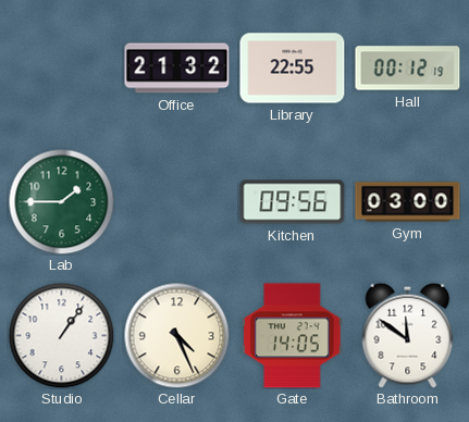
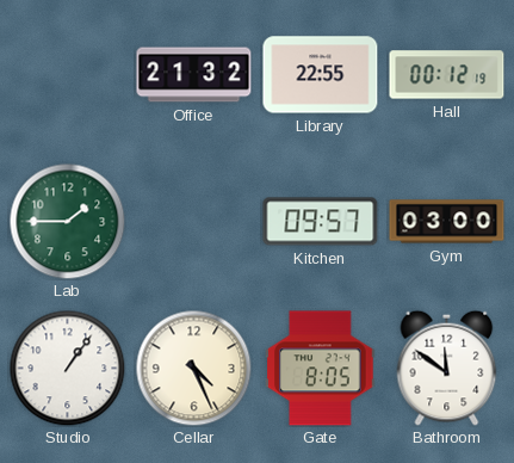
Kitchen: 09:56 -> 09:57
Gate: 14:05 -> 8:05
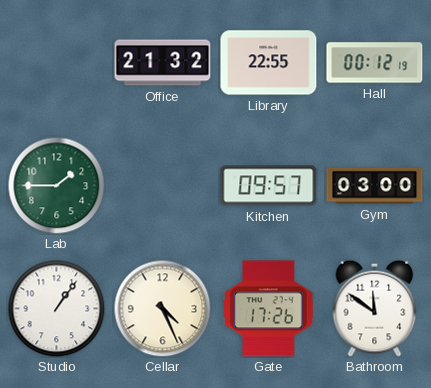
Gate: 8:05 -> 17:26
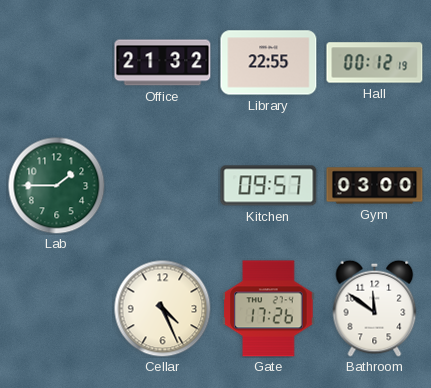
Studio: 1:06 -> none
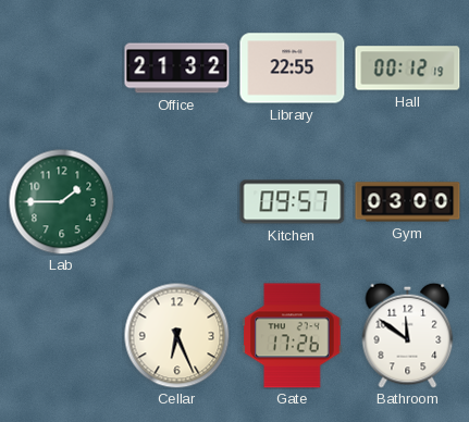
Cellar: 4:26 -> 6:26
